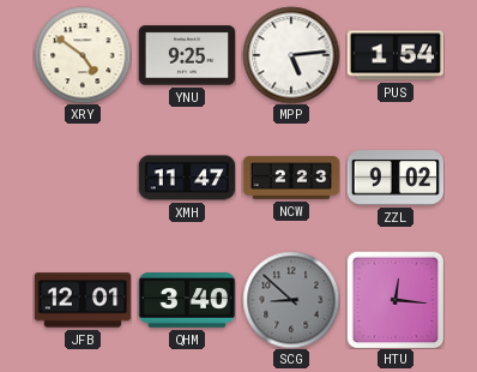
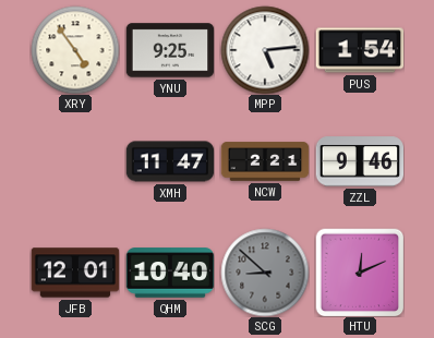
XRY: 4:51 -> 4:54
NCW: 2:23 -> 2:21
ZZL: 9:02 -> 9:46
QHM: 3:40 -> 10:40
HTU: 12:16 -> 12:11
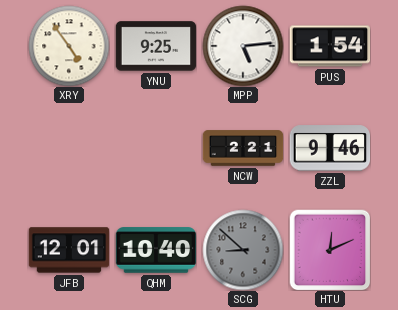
XMH: 11:47 -> none
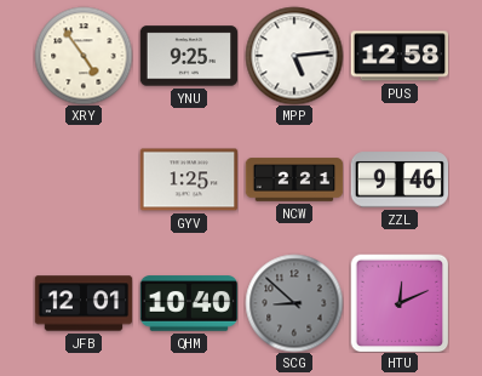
PUS: 1:54 -> 12:58
GYV: none -> 1:25
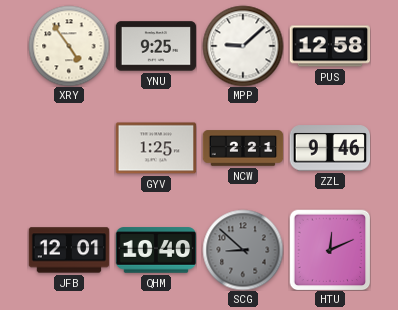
MPP: 5:14 -> 9:08
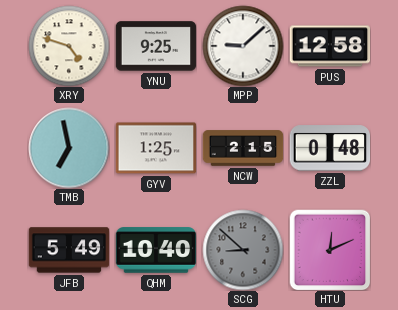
XRY: 4:54 -> 4:48
TMB: none -> 6:58
NCW: 2:21 -> 2:15
ZZL: 9:46 -> 0:48
JFB: 12:01 -> 5:49
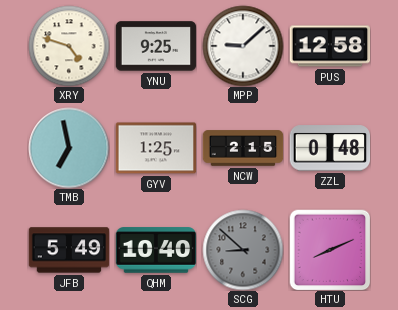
HTU: 12:11 -> 8:11
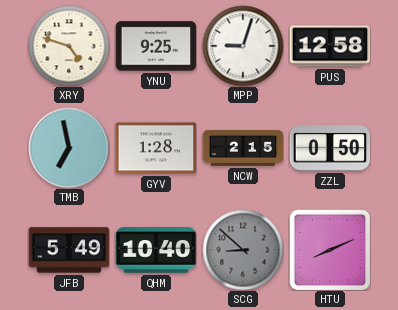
MPP: 9:08 -> 9:03
GYV: 1:25 -> 1:28
ZZL: 0:48 -> 0:50
